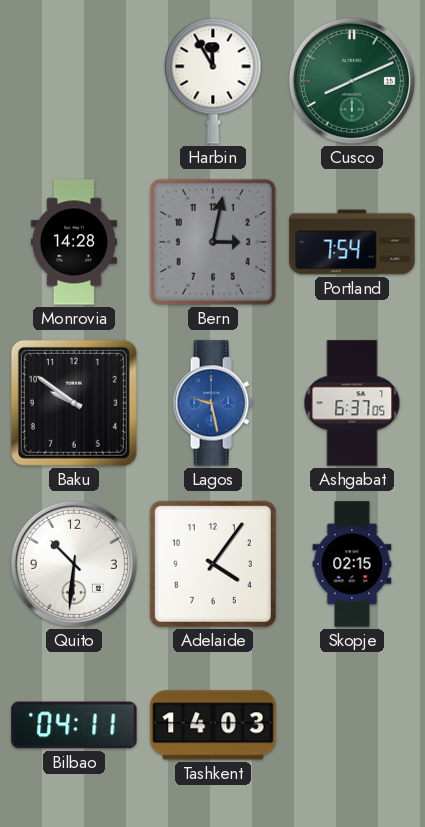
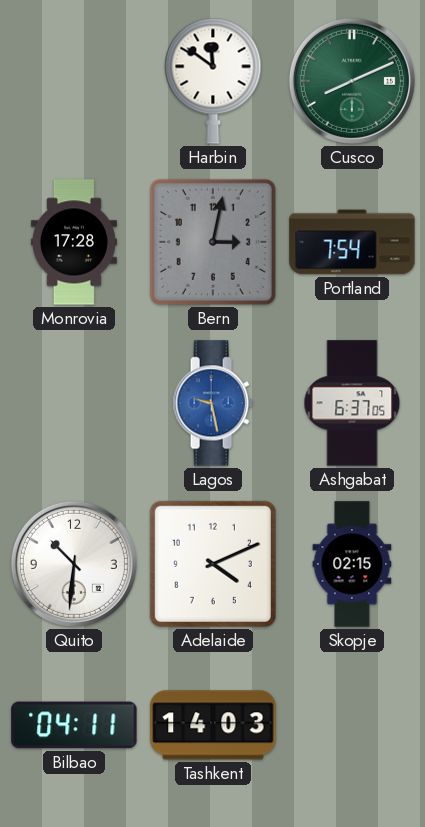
Harbin: 11:55 -> 11:51
Monrovia: 14:28 -> 17:28
Baku: 9:51 -> none
Adelaide: 4:06 -> 4:11
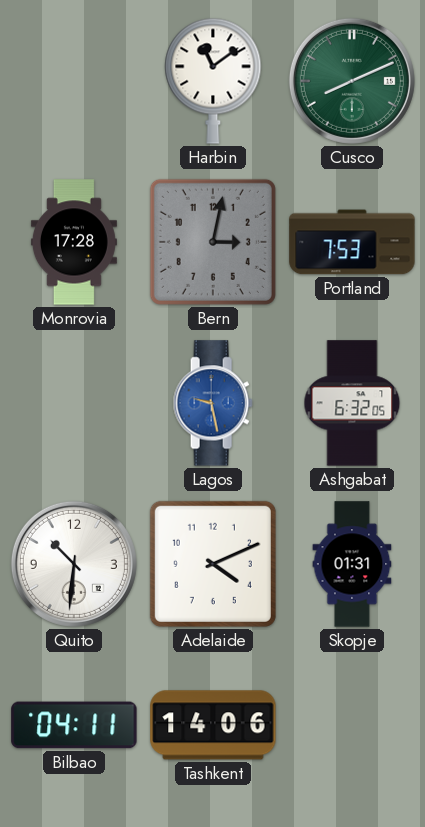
Harbin: 11:51 -> 11:09
Portland: 7:54 -> 7:53
Ashgabat: 6:37 -> 6:32
Skopje: 02:15 -> 01:31
Tashkent: 14:03 -> 14:06
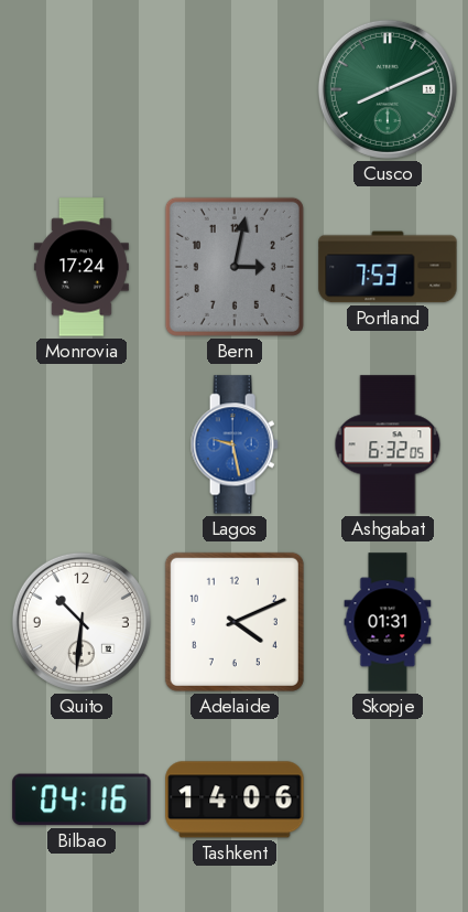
Harbin: 11:09 -> none
Monrovia: 17:28 -> 17:24
Bilbao: 04:11 -> 04:16
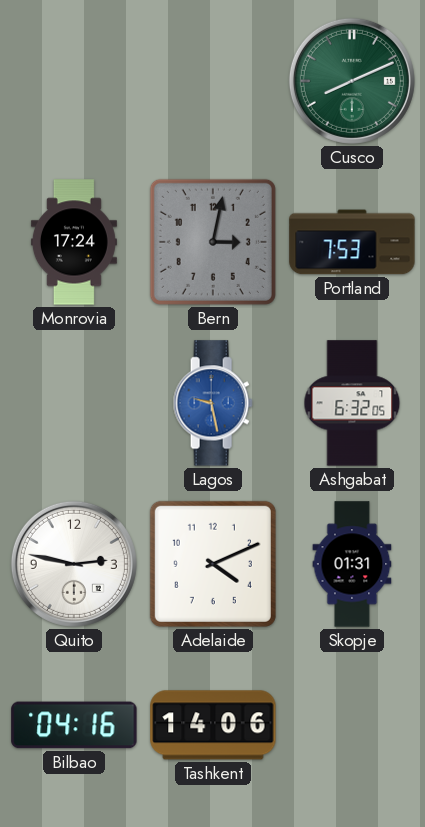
Quito: 10:31 -> 2:47
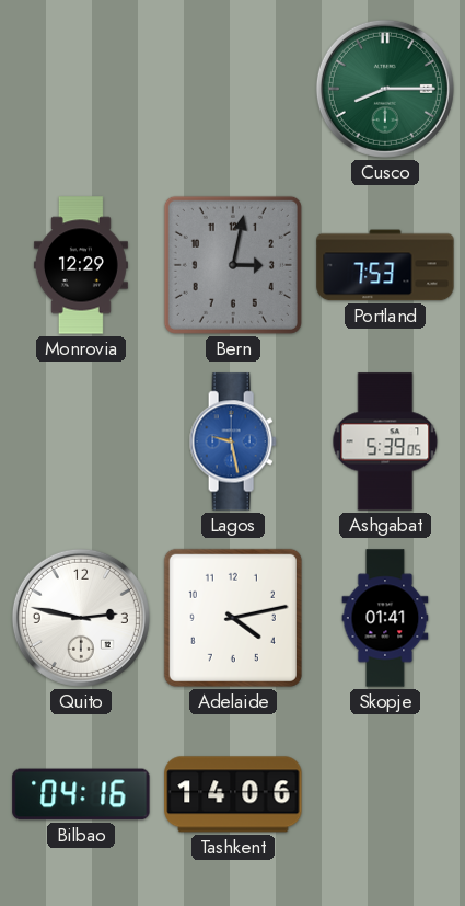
Cusco: 8:11 -> 8:15
Monrovia: 17:24 -> 12:29
Ashgabat: 6:32 -> 5:39
Adelaide: 4:11 -> 4:13
Skopje: 01:31 -> 01:41
